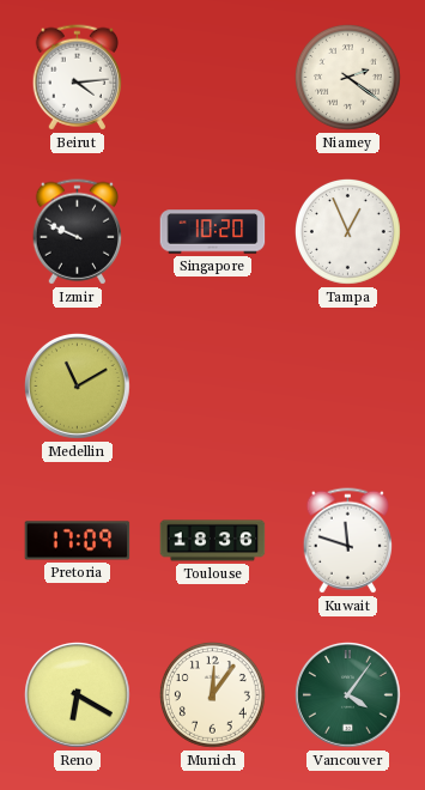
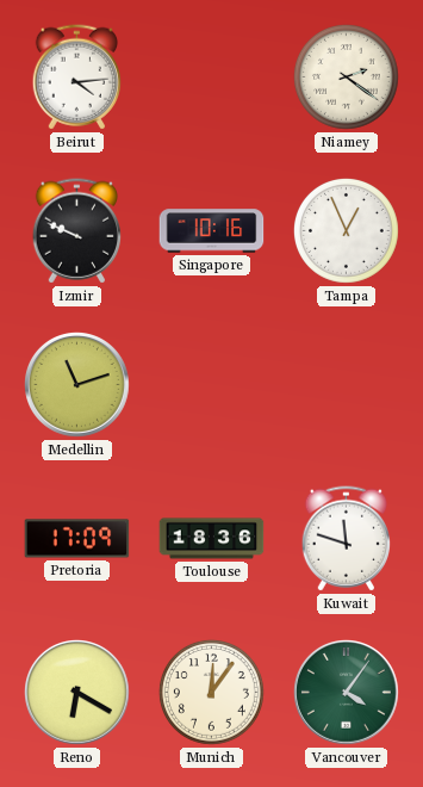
Singapore: 10:20 -> 10:16
Medellin: 11:10 -> 11:12
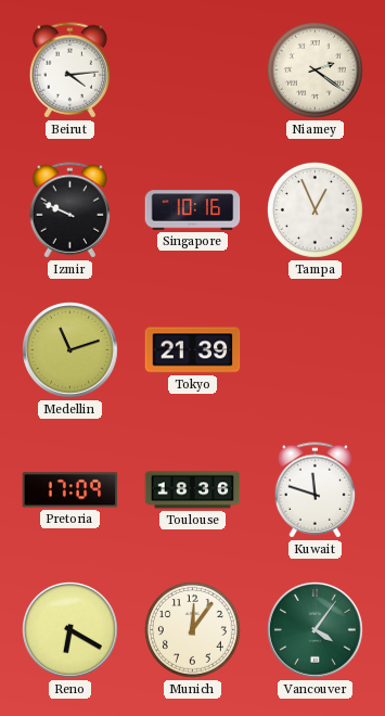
Tokyo: none -> 21:39
